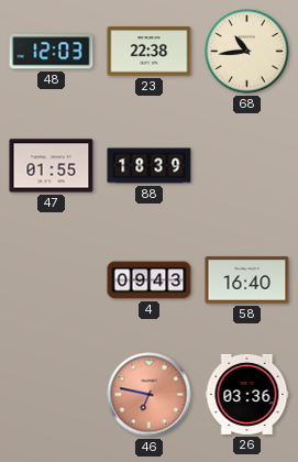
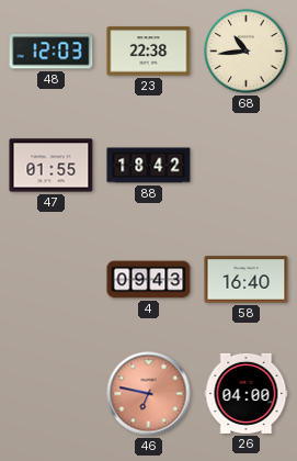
88: 18:39 -> 18:42
26: 03:36 -> 04:00
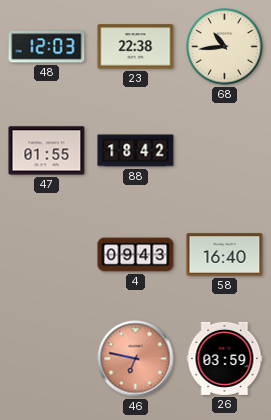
26: 04:00 -> 03:59
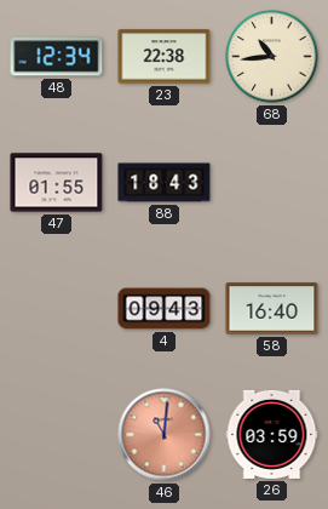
48: 12:03 -> 12:34
88: 18:42 -> 18:43
46: 6:47 -> 11:01
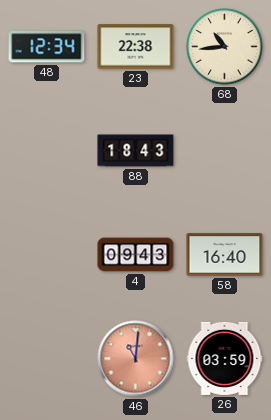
47: 01:55 -> none
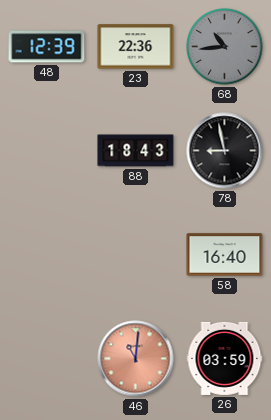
48: 12:34 -> 12:39
23: 22:38 -> 22:36
68 dial: cream -> grey
78: none -> 8:58
4: 09:43 -> none
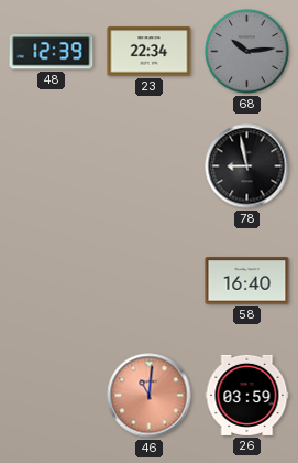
23: 22:36 -> 22:34
68: 10:44 -> 10:14
88: 18:43 -> none
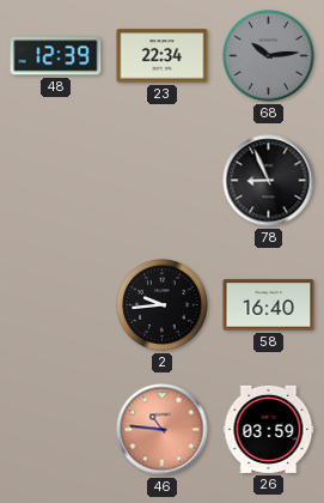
78: 8:58 -> 8:56
2: none -> 9:44
46: 11:01 -> 10:46
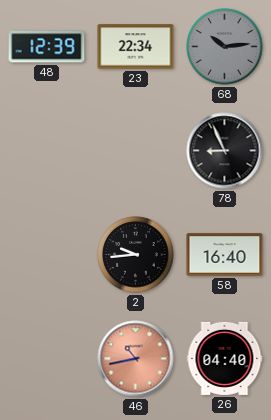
46: 10:46 -> 10:43
26: 03:59 -> 04:40
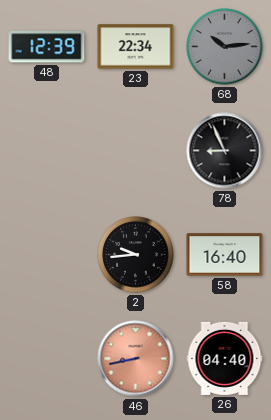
46: 10:43 -> 8:43
